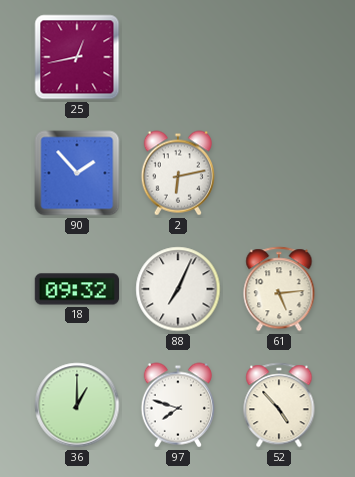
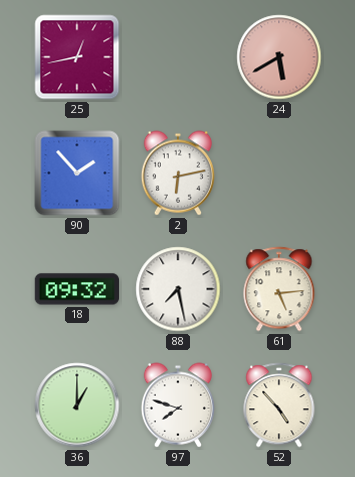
24: none -> 5:40
88: 7:04 -> 7:28
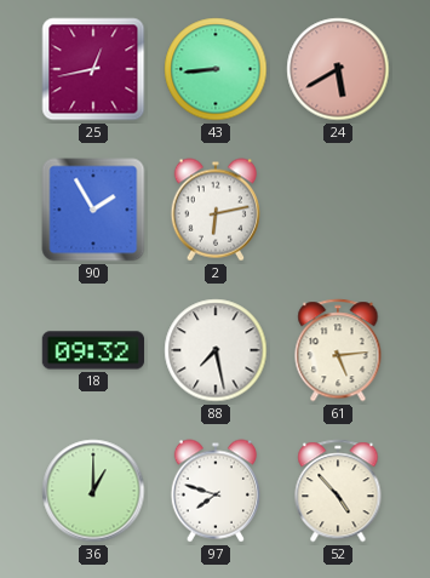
43: none -> 8:44
90: 1:53 -> 1:55
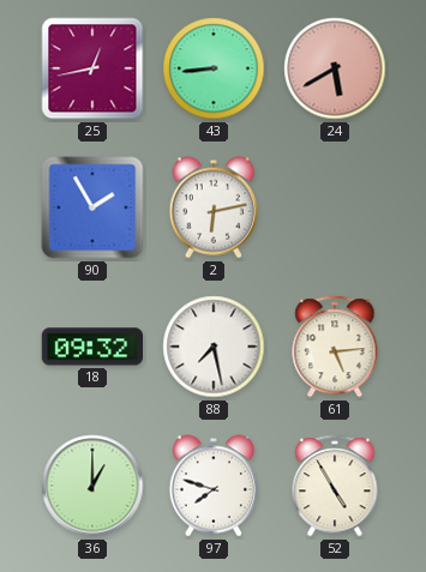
52: 4:53 -> 4:55
